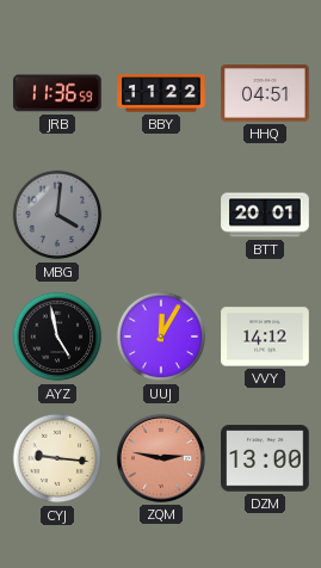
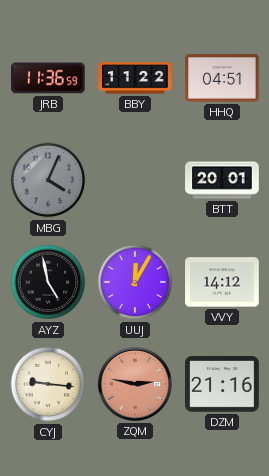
MBG: 4:01 -> 4:04
DZM: 13:00 -> 21:16
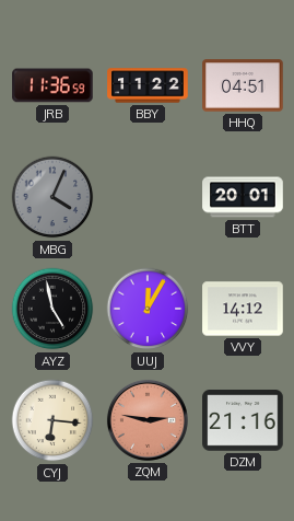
CYJ: 9:16 -> 6:16
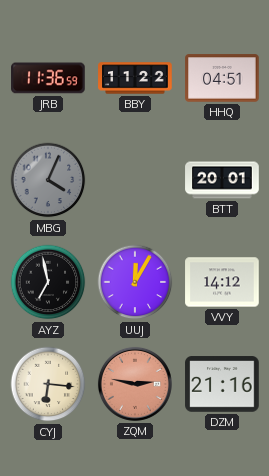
AYZ: 4:58 -> 6:58
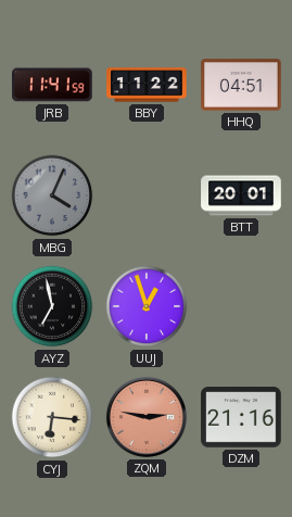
JRB: 11:36 -> 11:41
UUJ: 12:05 -> 12:57
VVY: 14:12 -> none
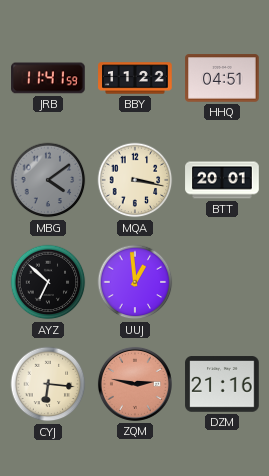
MBG: 4:04 -> 4:09
MQA: none -> 3:17
AYZ: 6:58 -> 6:52
UUJ: 12:57 -> 12:59
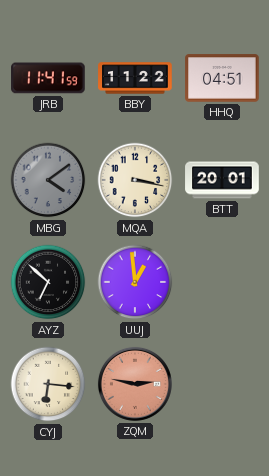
DZM: 21:16 -> none
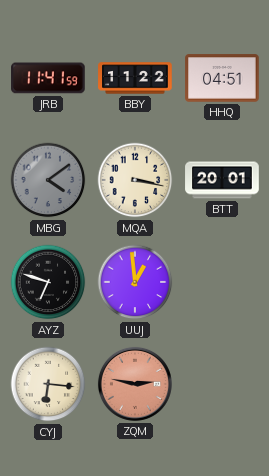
AYZ: 6:52 -> 6:48
